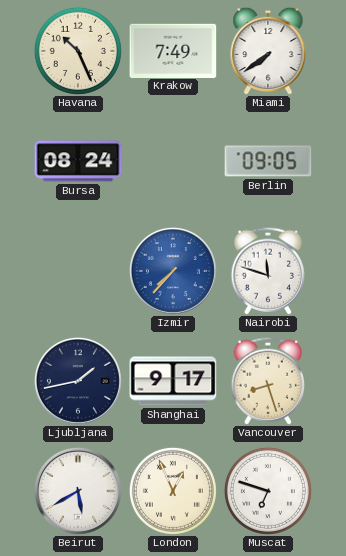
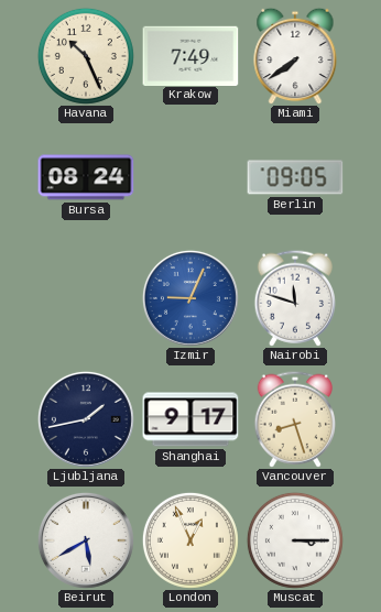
Izmir: 7:37 -> 9:04
Muscat: 6:48 -> 3:15
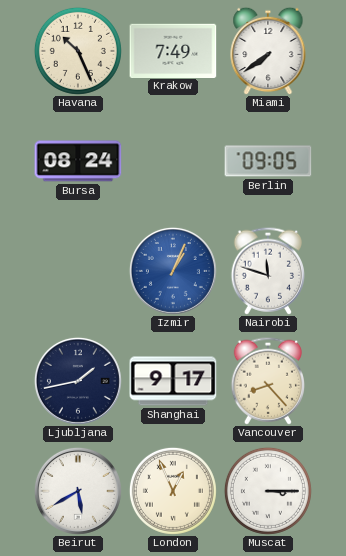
Izmir: 9:04 -> 1:04
Vancouver: 8:27 -> 8:23
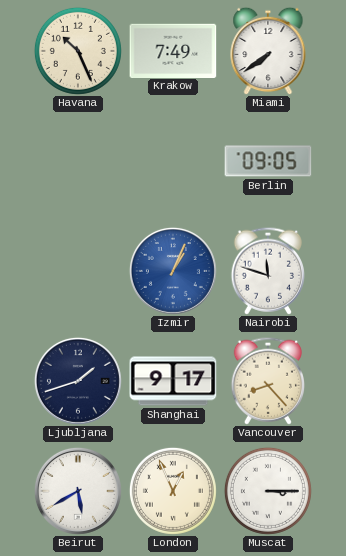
Bursa: 08:24 -> none
Ljubljana: 1:43 -> 1:42
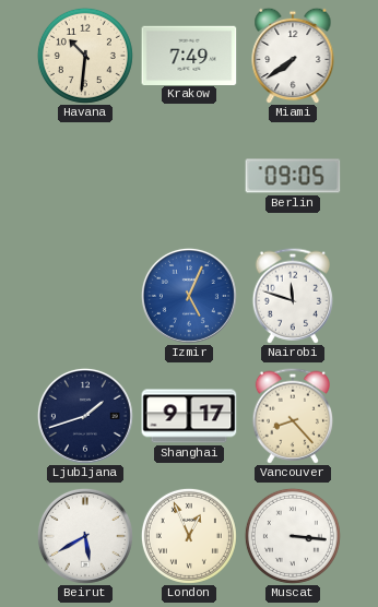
Havana: 10:26 -> 10:31
Izmir: 1:04 -> 5:04
Muscat: 3:15 -> 3:16
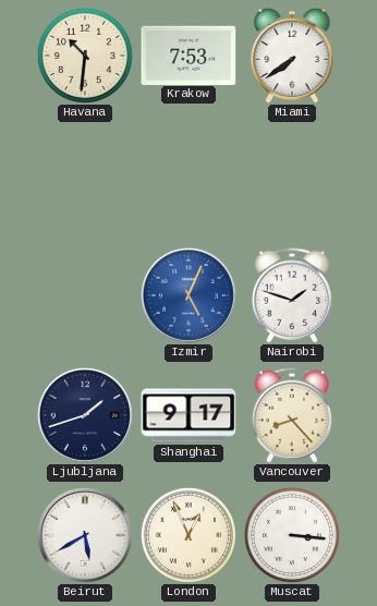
Krakow: 7:49 -> 7:53
Berlin: 09:05 -> none
Nairobi: 11:48 -> 1:48
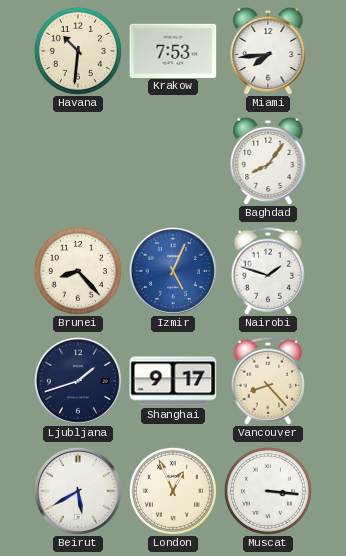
Miami: 7:39 -> 7:44
Baghdad: none -> 8:06
Brunei: none -> 8:23
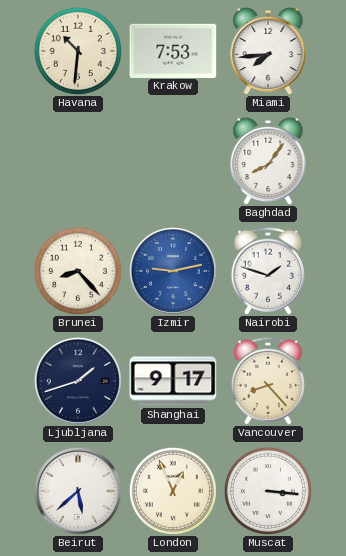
Izmir: 5:04 -> 9:13
Beirut: 5:40 -> 5:38
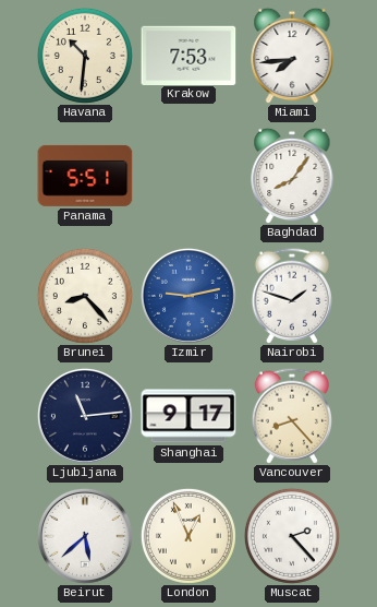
Panama: none -> 5:51
Ljubljana: 1:42 -> 11:14
Muscat: 3:16 -> 2:23
